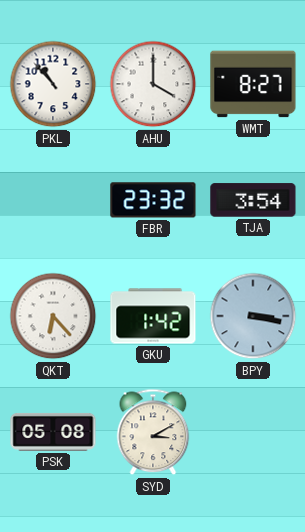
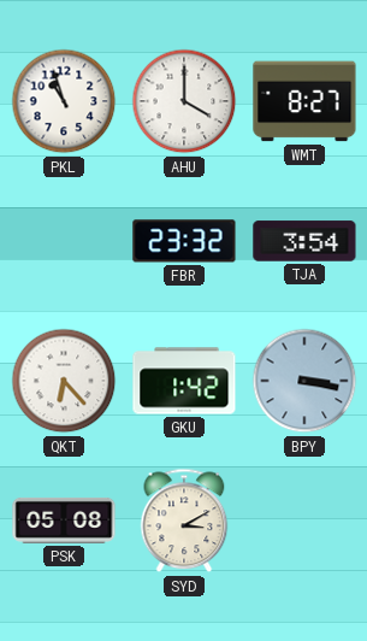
PKL: 10:53 -> 10:57
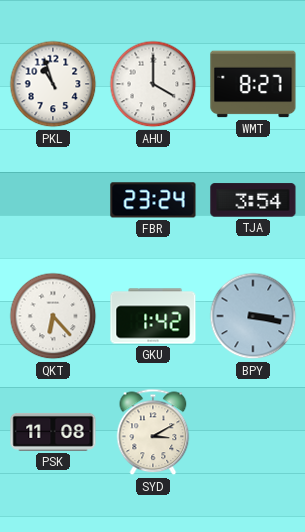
FBR: 23:32 -> 23:24
PSK: 05:08 -> 11:08
